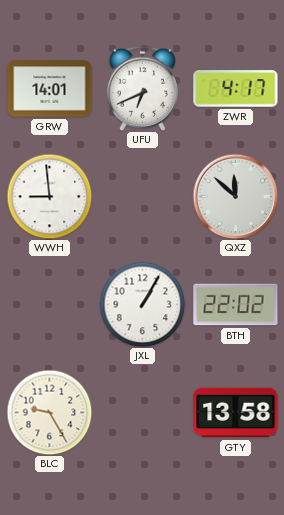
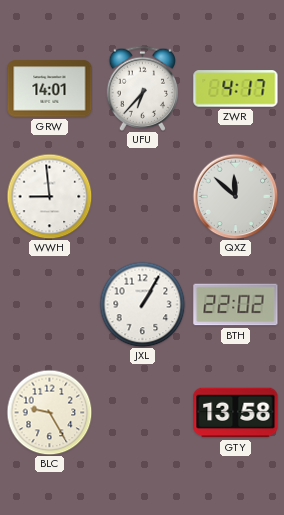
UFU: 6:41 -> 6:37
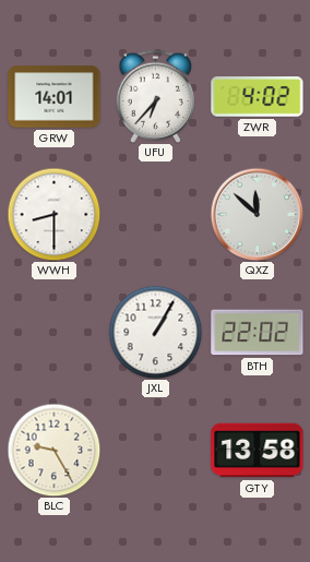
ZWR: 4:17 -> 4:02
WWH: 8:59 -> 8:30
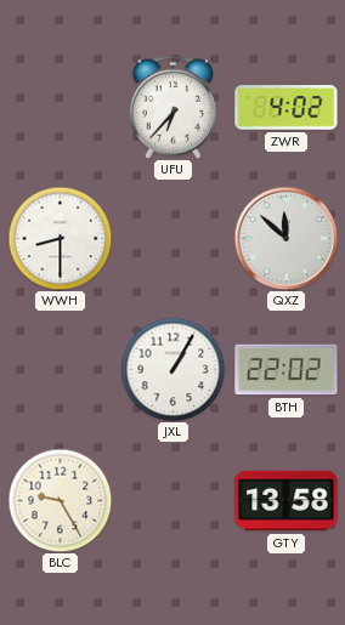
GRW: 14:01 -> none
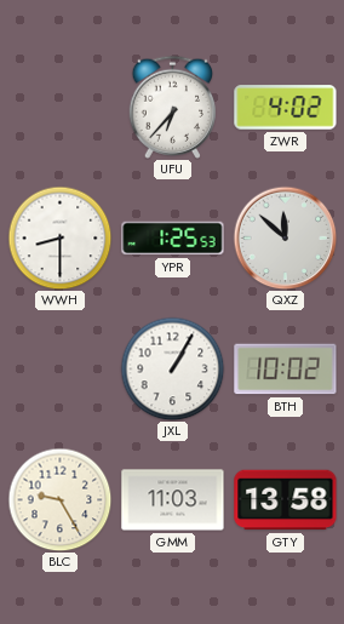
YPR: none -> 1:25
BTH: 22:02 -> 10:02
GMM: none -> 11:03
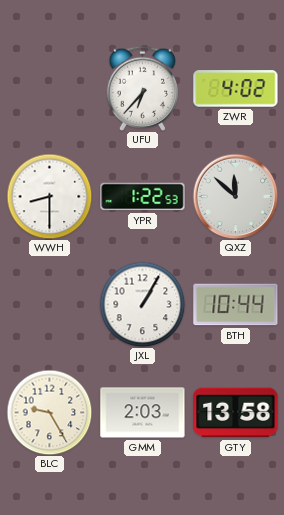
YPR: 1:25 -> 1:22
BTH: 10:02 -> 10:44
GMM: 11:03 -> 2:03
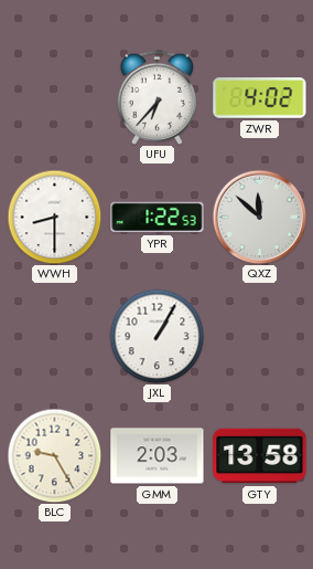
BTH: 10:44 -> none
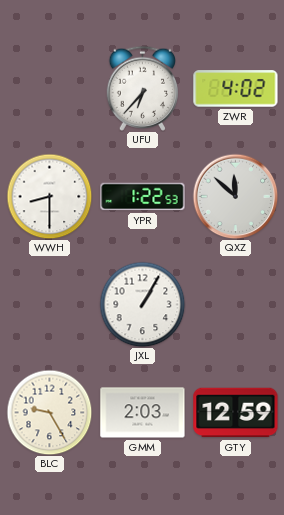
GTY: 13:58 -> 12:59
